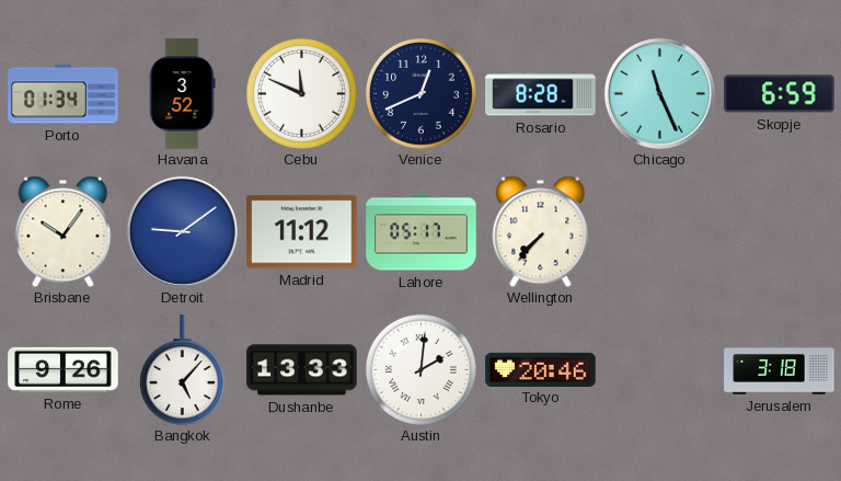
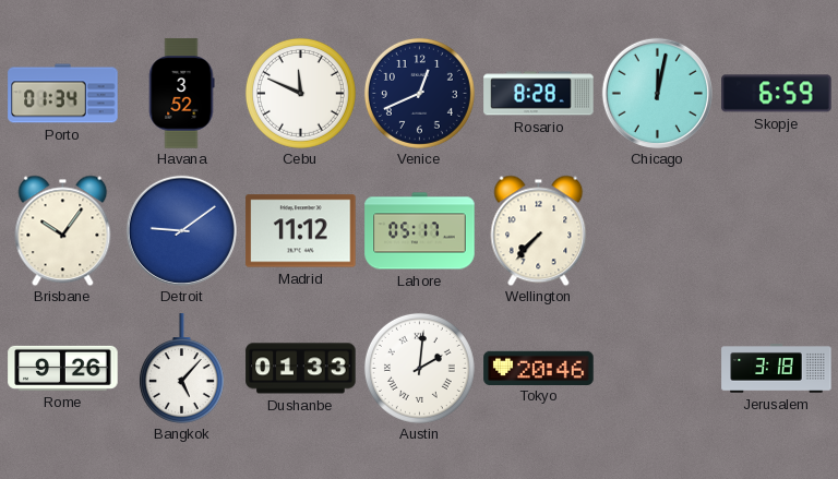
Chicago: 11:26 -> 12:02
Dushanbe: 13:33 -> 01:33
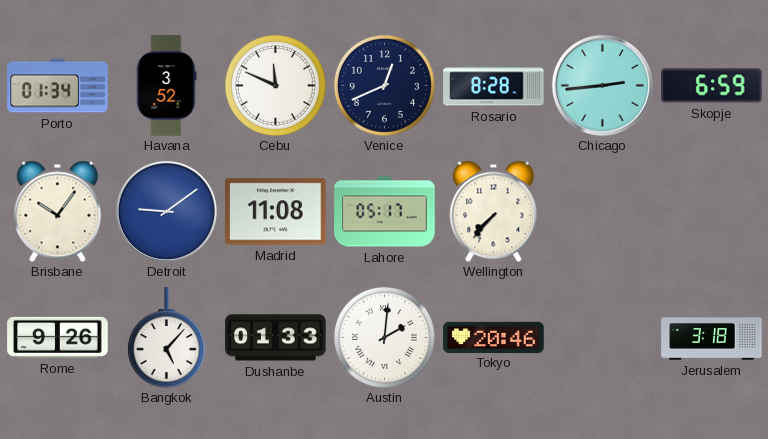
Chicago: 12:02 -> 2:44
Madrid: 11:12 -> 11:08
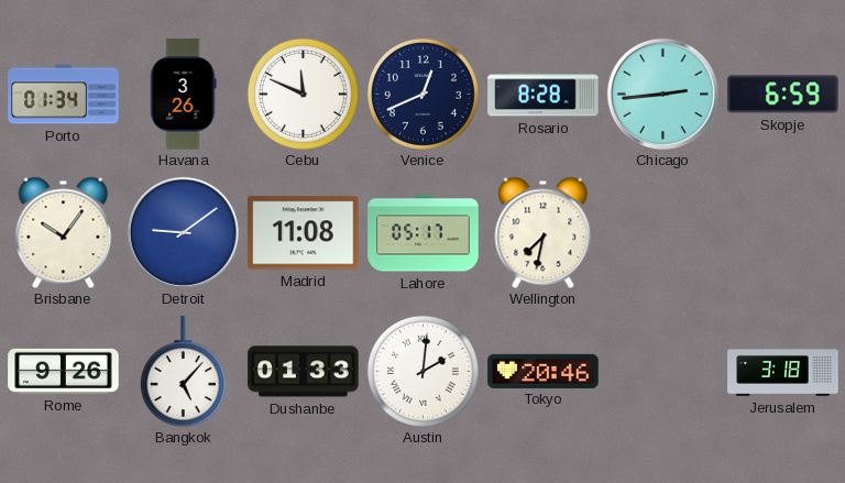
Havana: 3:52 -> 3:26
Wellington: 7:37 -> 7:32
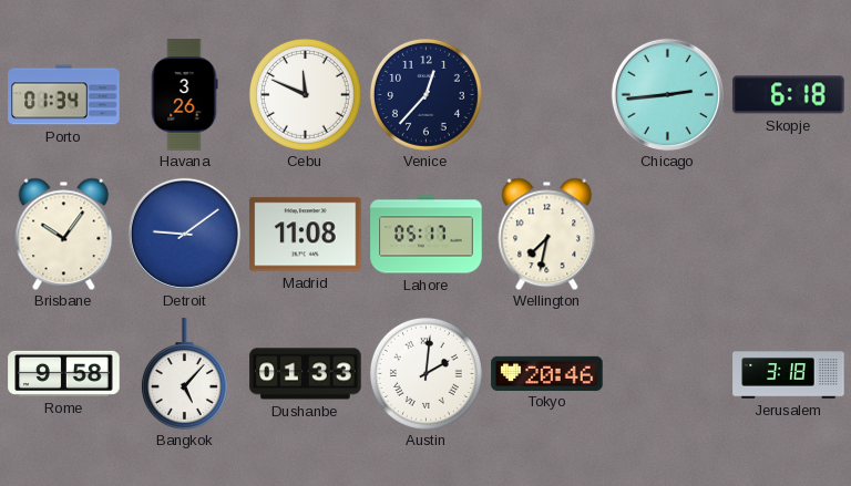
Venice: 12:41 -> 12:37
Rosario: 8:28 -> none
Skopje: 6:59 -> 6:18
Rome: 9:26 -> 9:58
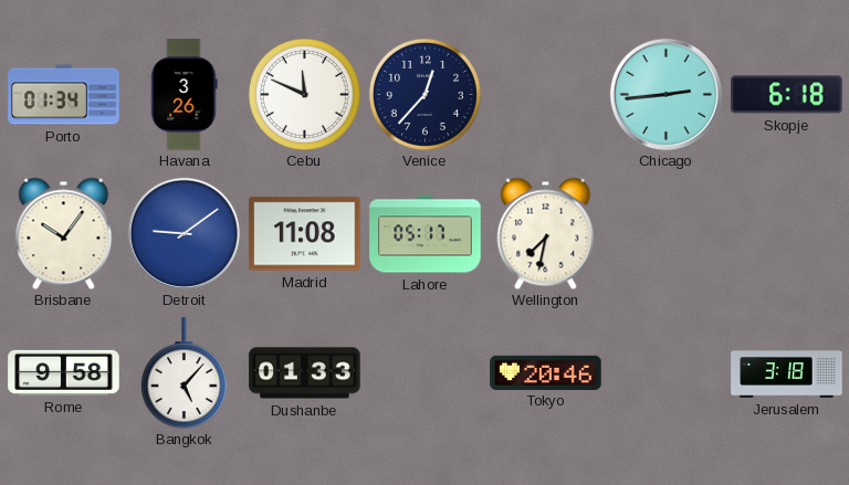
Austin: 2:01 -> none
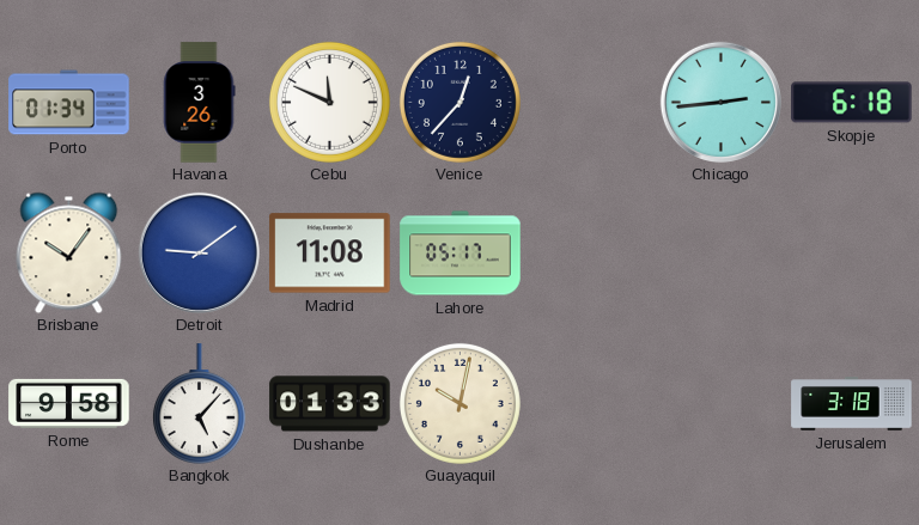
Wellington: 7:32 -> none
Guayaquil: none -> 10:02
Tokyo: 20:46 -> none
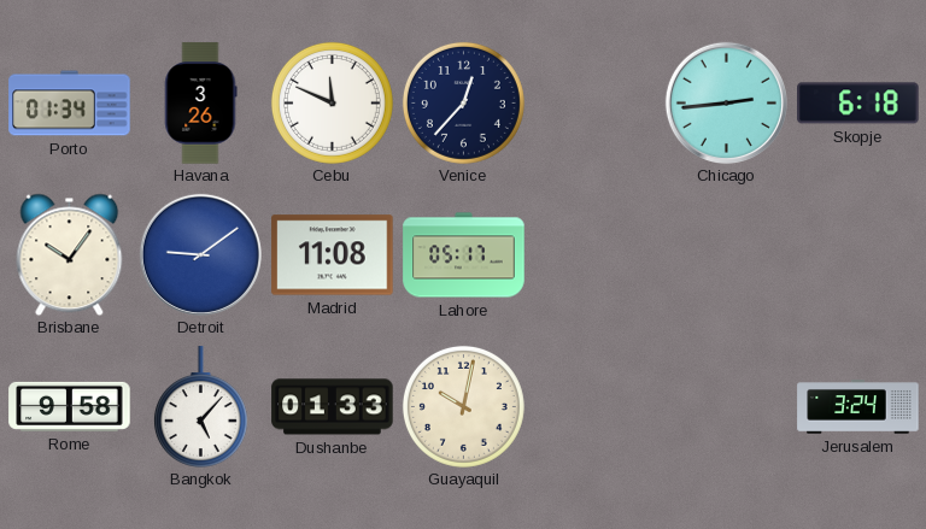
Jerusalem: 3:18 -> 3:24
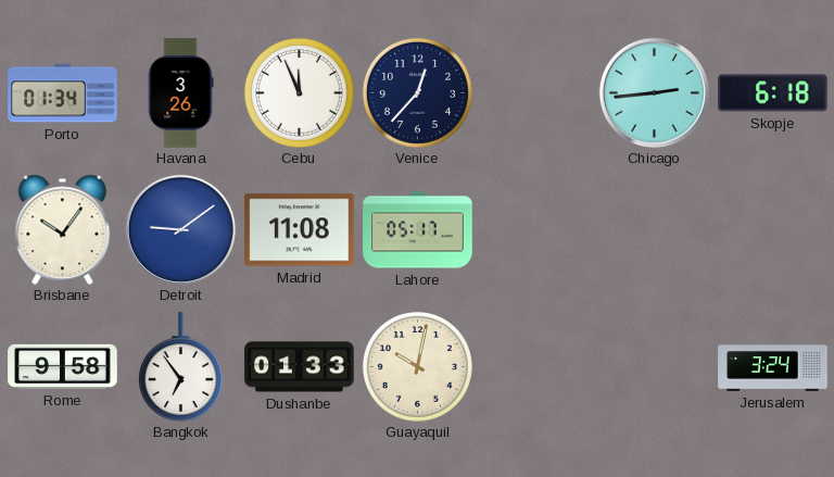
Cebu: 11:49 -> 11:56
Bangkok: 5:07 -> 6:54
